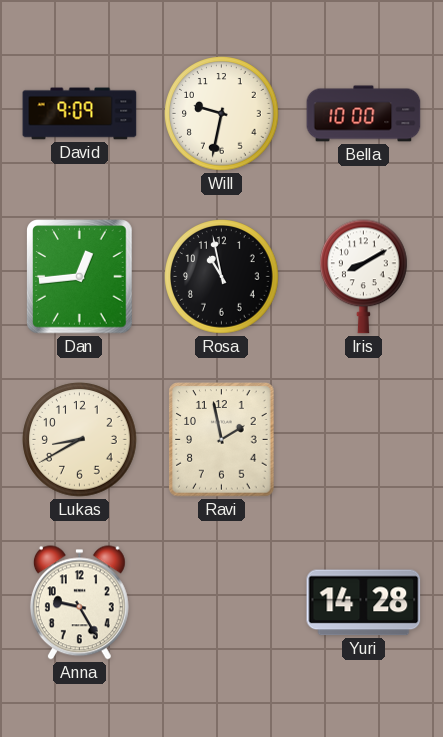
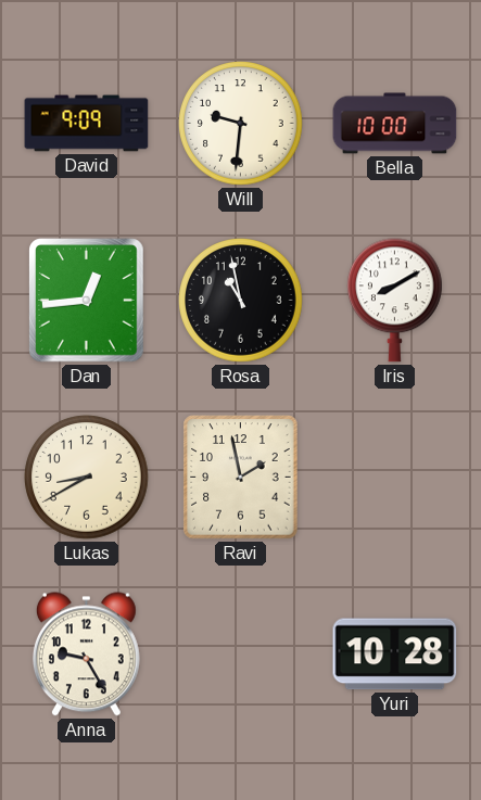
Will: 9:32 -> 9:31
Yuri: 14:28 -> 10:28
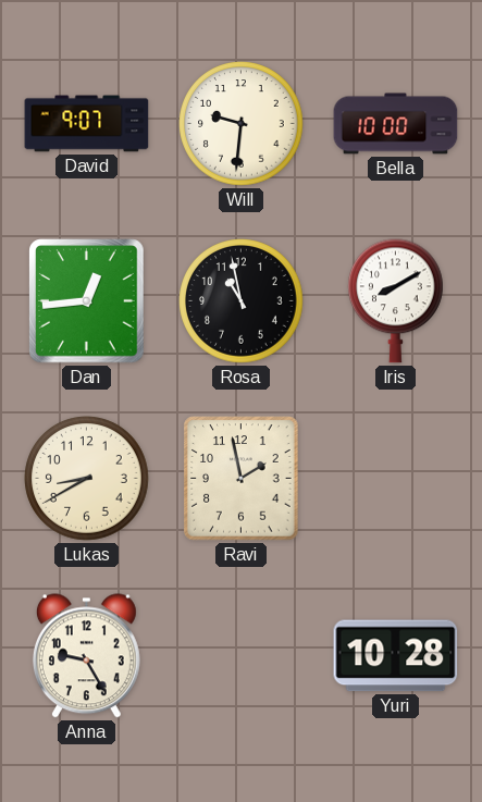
David: 9:09 -> 9:07
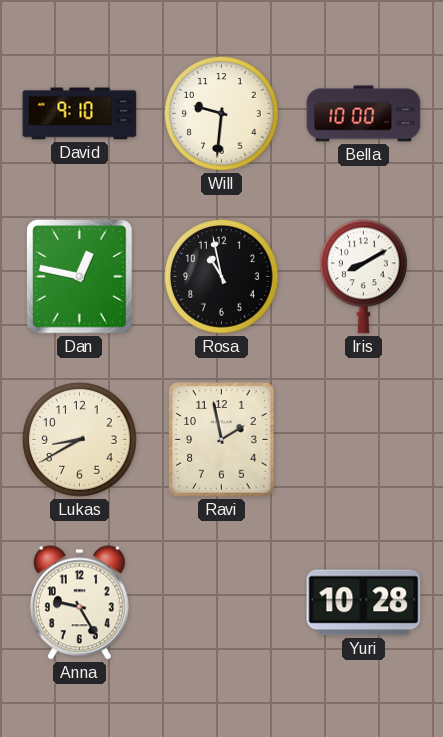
David: 9:07 -> 9:10
Dan: 12:44 -> 12:47
